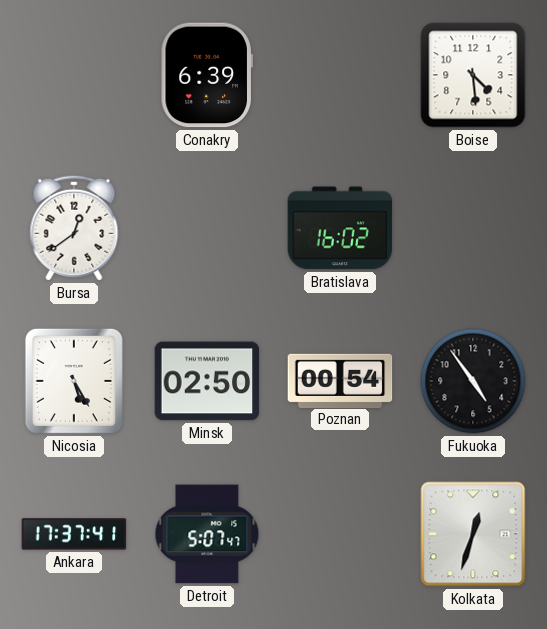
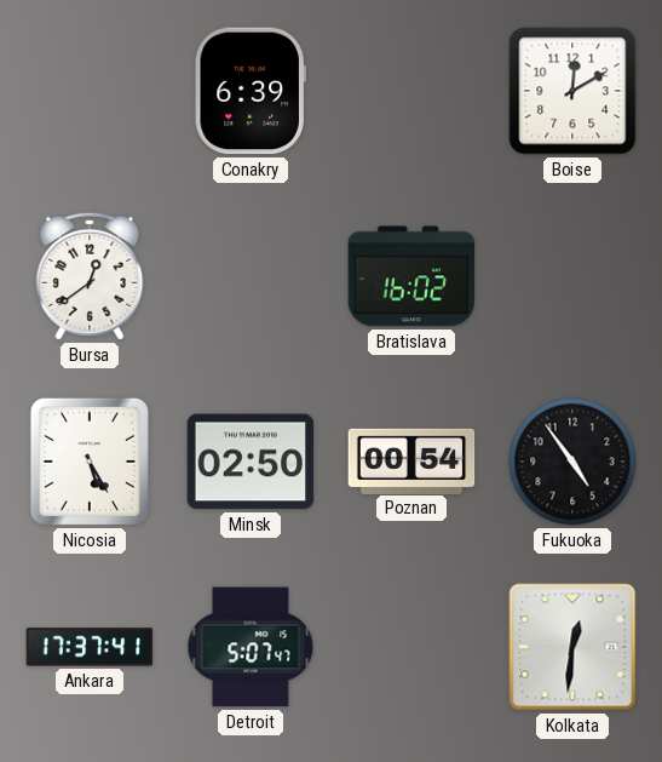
Boise: 4:29 -> 12:10
Kolkata: 12:33 -> 12:31
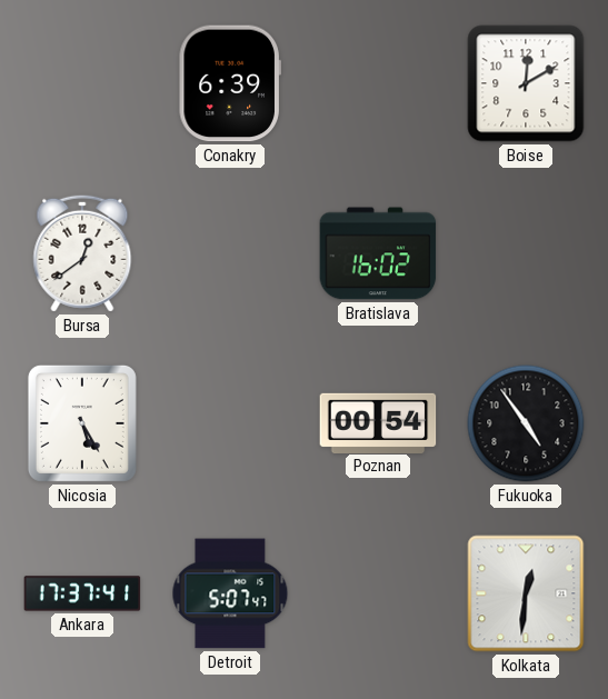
Minsk: 02:50 -> none
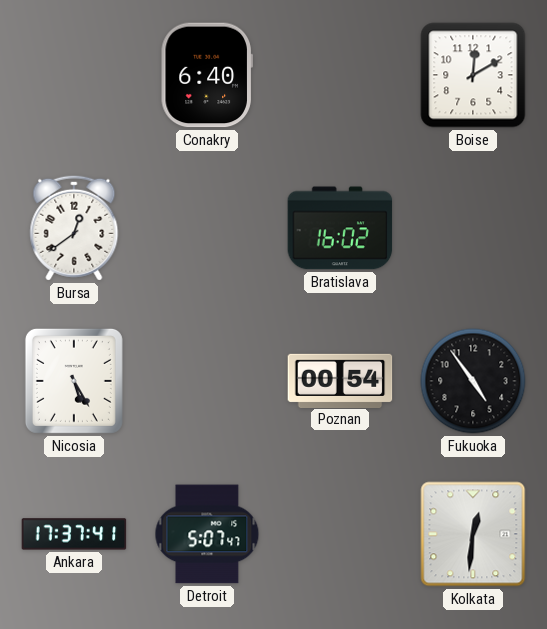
Conakry: 6:39 -> 6:40
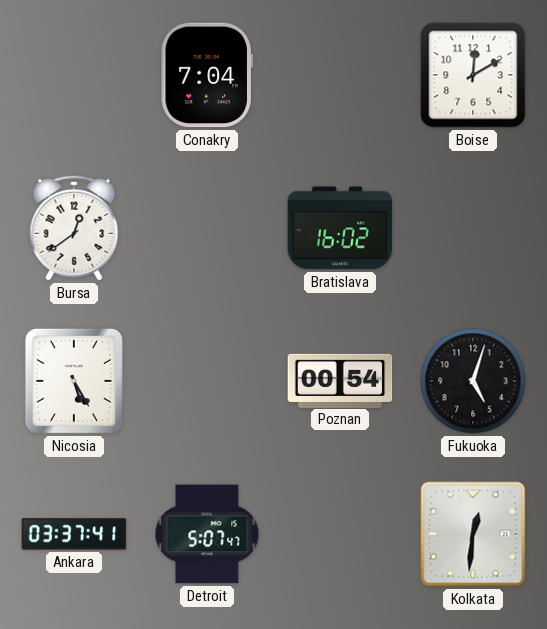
Conakry: 6:40 -> 7:04
Fukuoka: 4:54 -> 5:03
Ankara: 17:37 -> 03:37
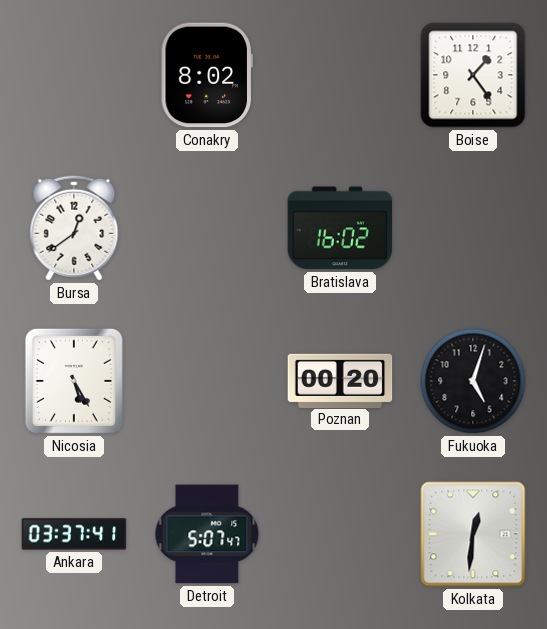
Conakry: 7:04 -> 8:02
Boise: 12:10 -> 1:24
Poznan: 00:54 -> 00:20
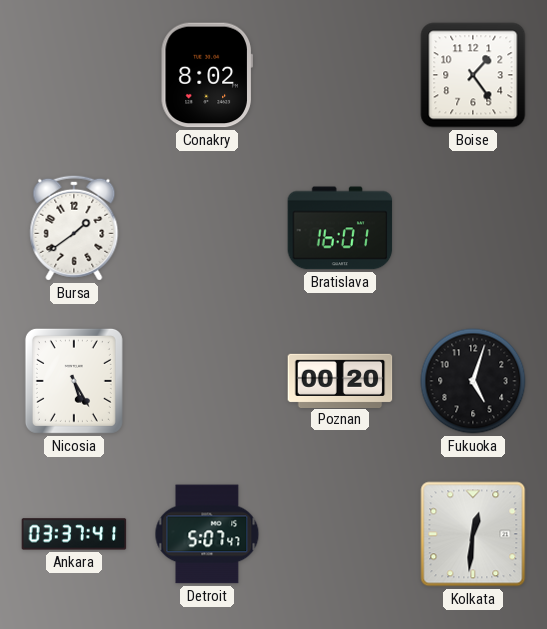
Bursa: 12:39 -> 1:39
Bratislava: 16:02 -> 16:01
